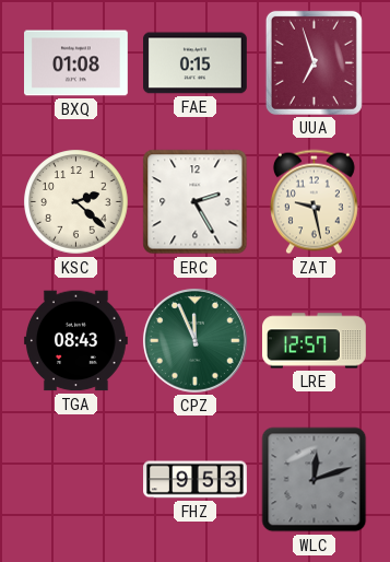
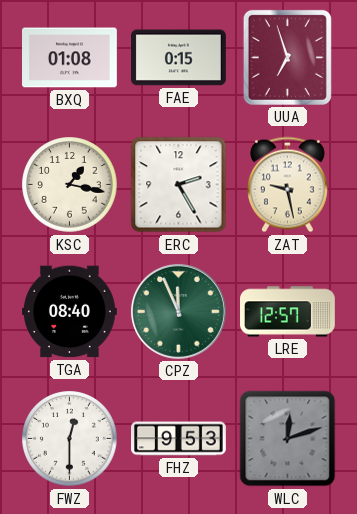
KSC: 2:22 -> 1:17
TGA: 08:43 -> 08:40
FWZ: none -> 12:30
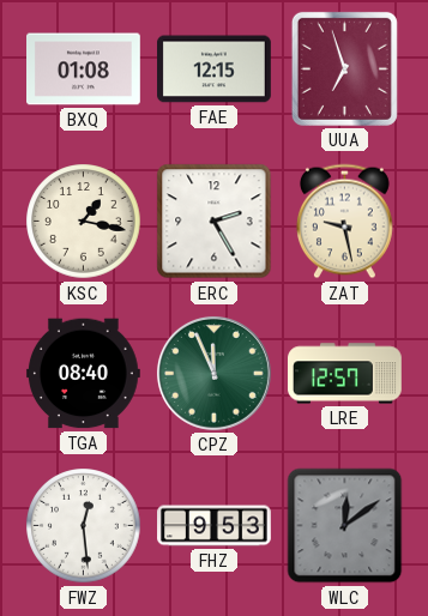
FAE: 0:15 -> 12:15
FWZ: 12:30 -> 12:29
WLC: 12:12 -> 12:09
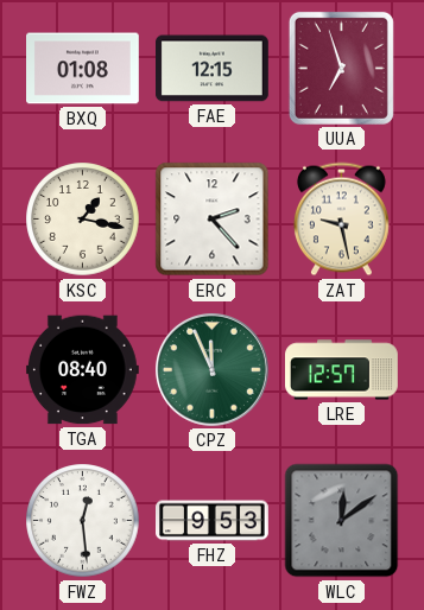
ERC: 2:25 -> 2:23
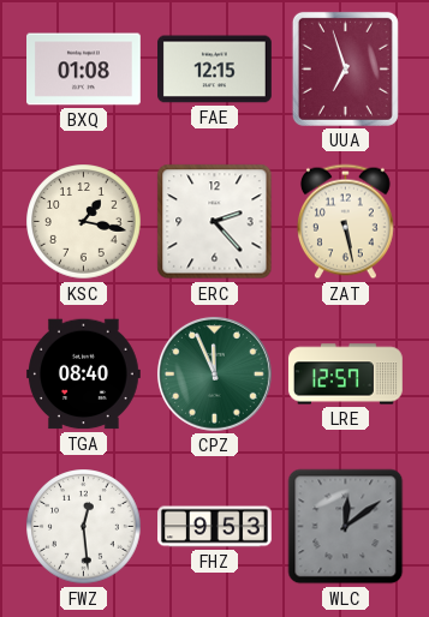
ZAT: 9:28 -> 5:28
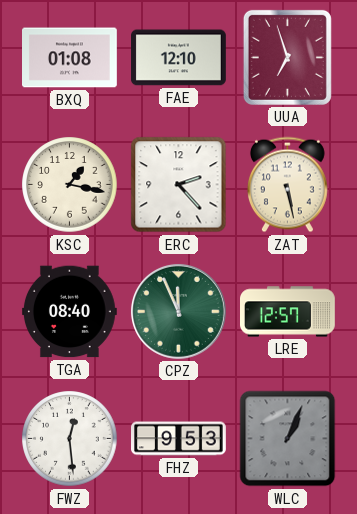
FAE: 12:15 -> 12:10
WLC: 12:09 -> 1:04
